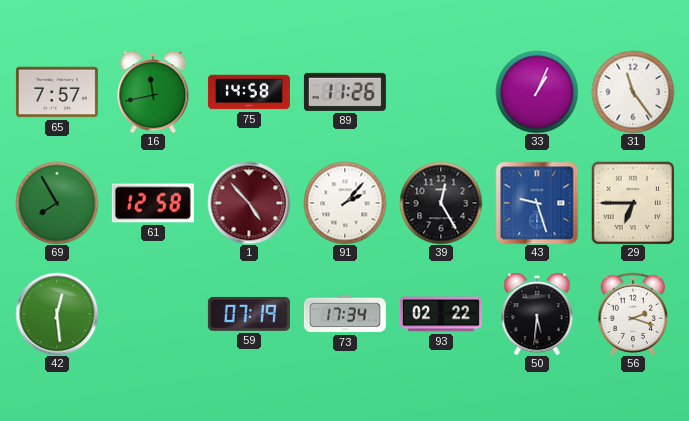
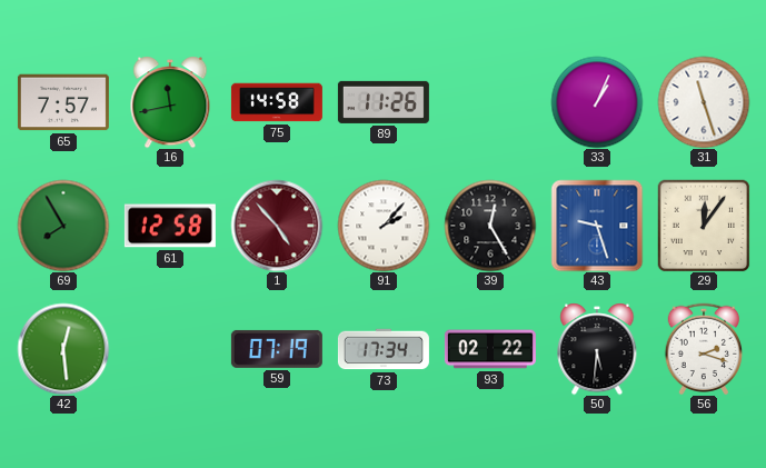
31: 11:24 -> 11:27
29: 6:45 -> 12:06
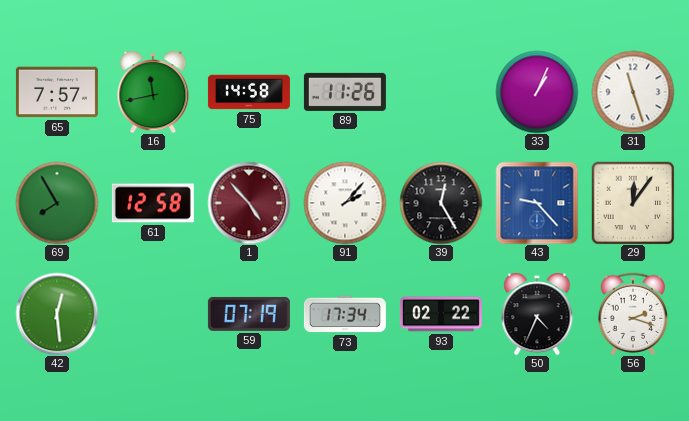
43: 9:27 -> 9:23
50: 5:31 -> 4:34
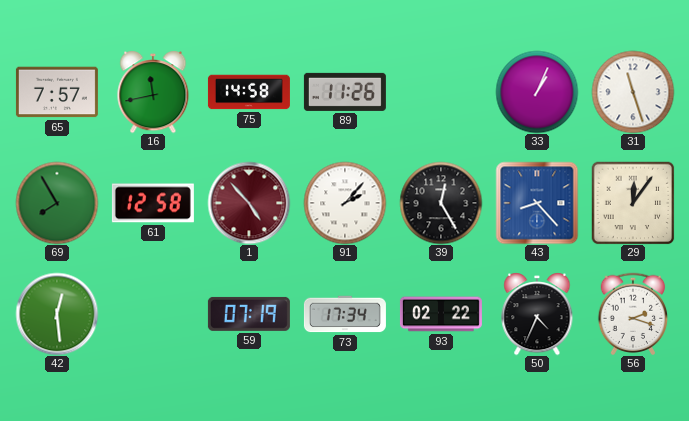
43: 9:23 -> 8:23
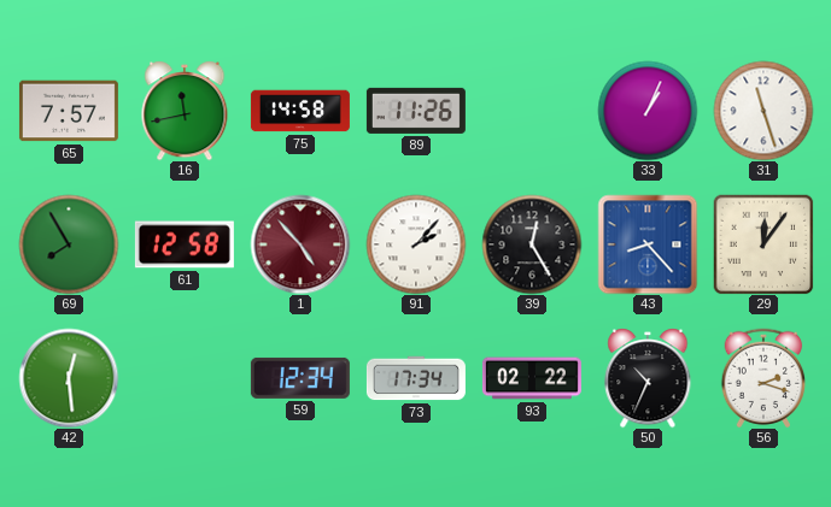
59: 07:19 -> 12:34
50: 4:34 -> 10:34
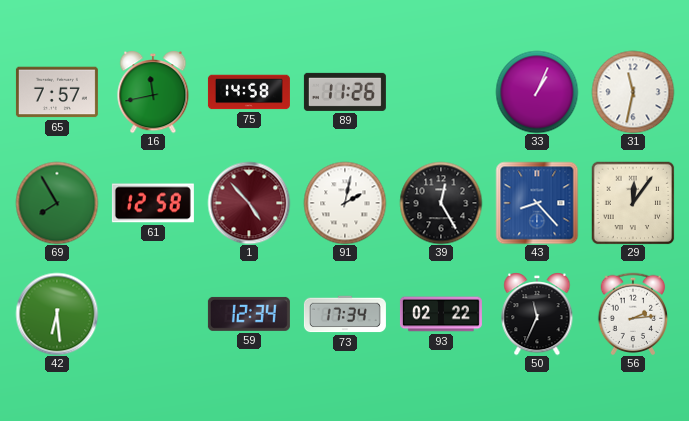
31: 11:27 -> 11:32
91: 2:07 -> 2:02
42: 12:29 -> 6:29
50: 10:34 -> 11:34
56: 2:18 -> 2:14
